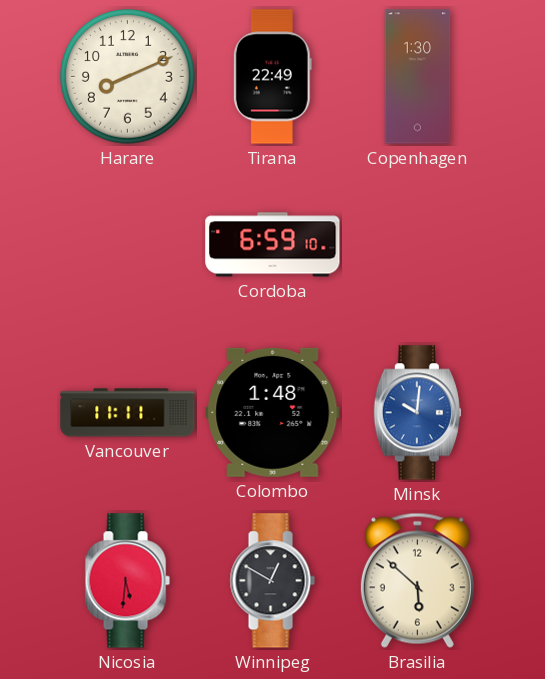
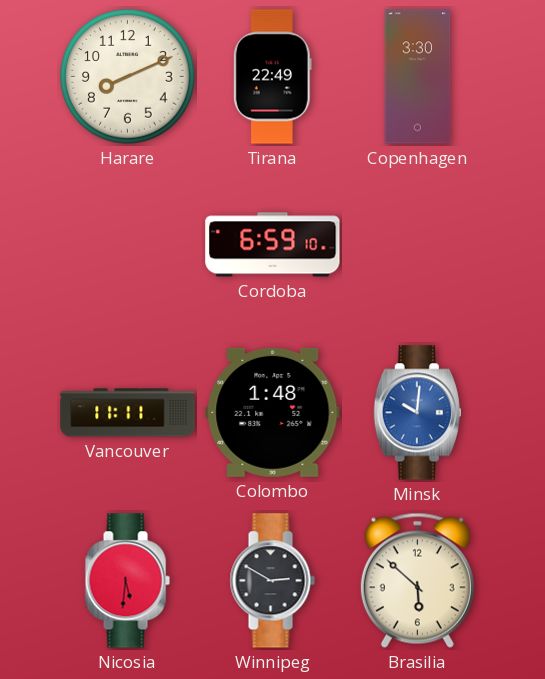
Copenhagen: 1:30 -> 3:30
Winnipeg: 12:50 -> 2:50
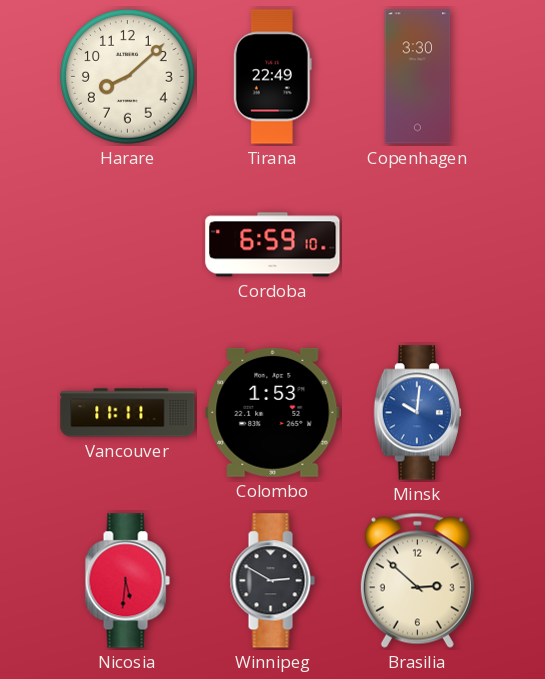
Harare: 8:11 -> 8:08
Colombo: 1:48 -> 1:53
Brasilia: 5:52 -> 2:52
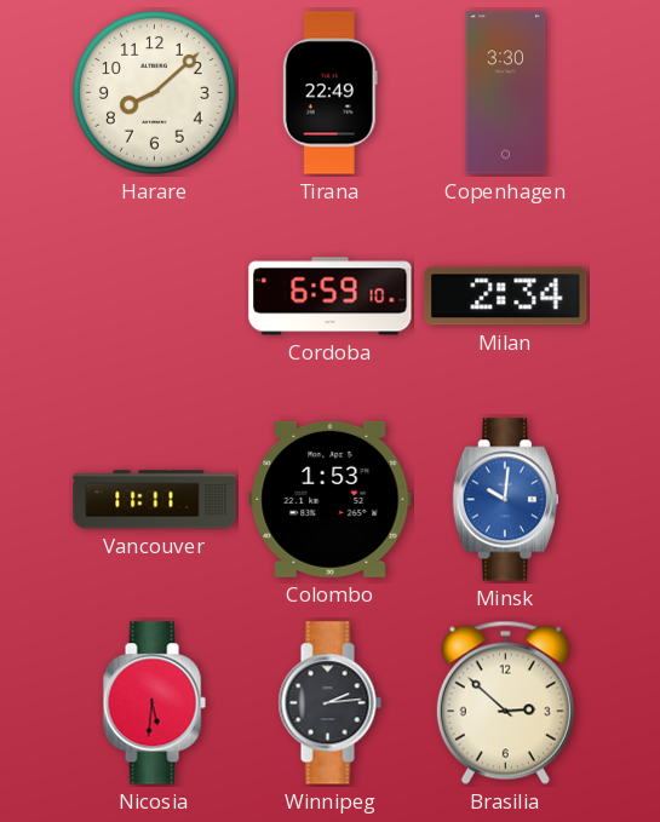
Milan: none -> 2:34
Winnipeg: 2:50 -> 2:14
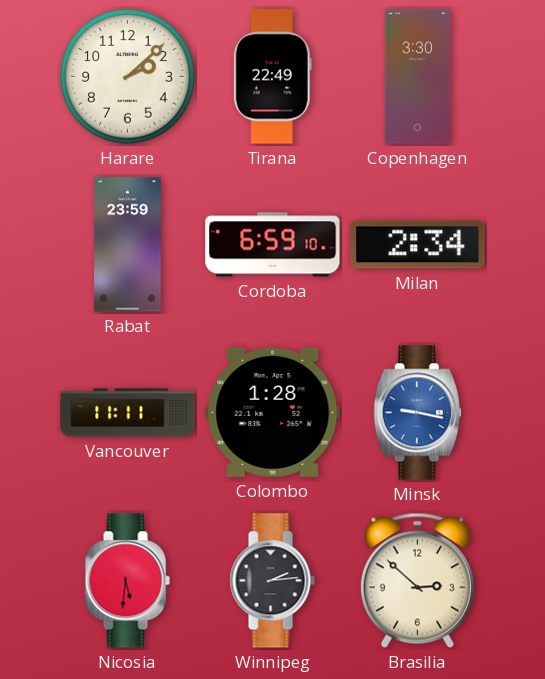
Harare: 8:08 -> 2:08
Rabat: none -> 23:59
Colombo: 1:53 -> 1:28
Minsk: 10:01 -> 9:17
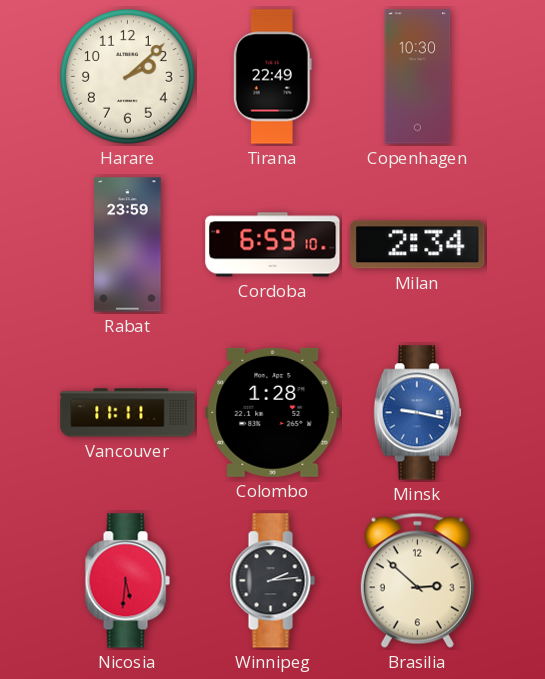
Copenhagen: 3:30 -> 10:30
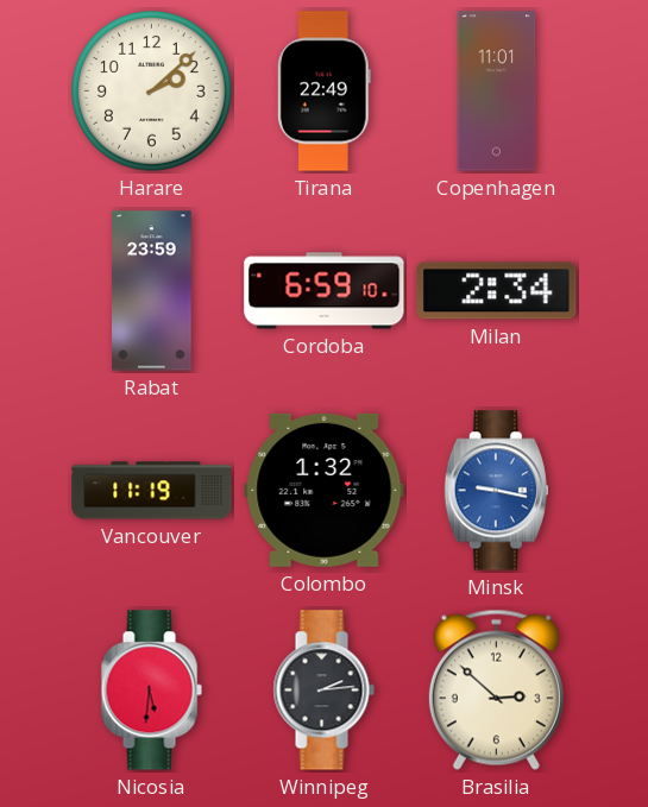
Copenhagen: 10:30 -> 11:01
Vancouver: 11:11 -> 11:19
Colombo: 1:28 -> 1:32
